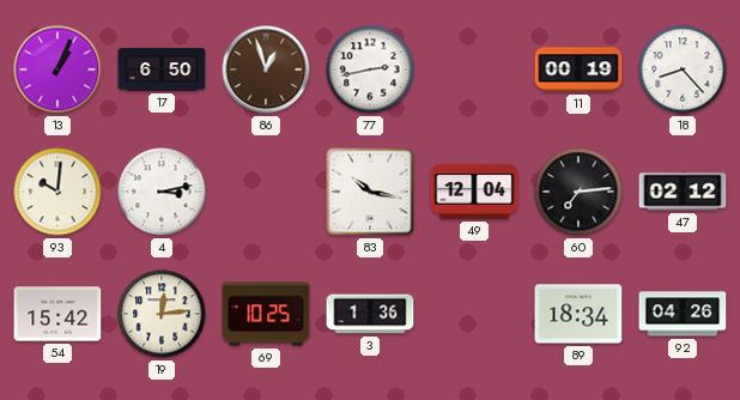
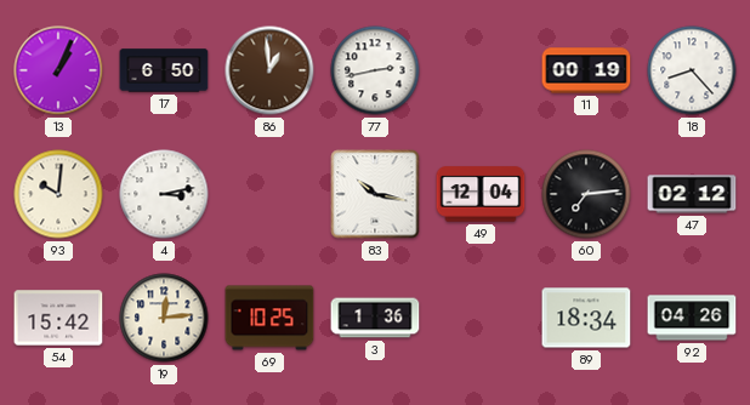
86: 12:57 -> 12:59
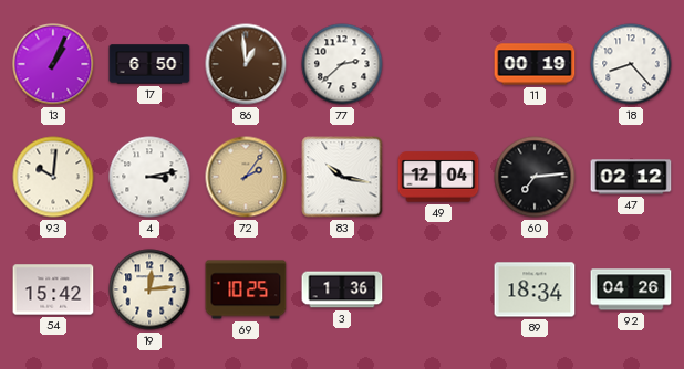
77: 2:43 -> 2:38
72: none -> 2:06
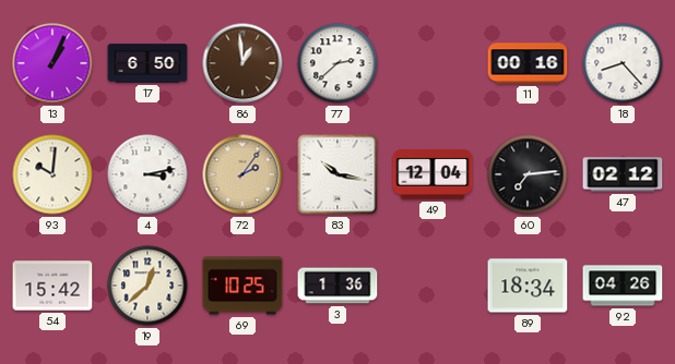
11: 00:19 -> 00:16
19: 12:14 -> 12:38
